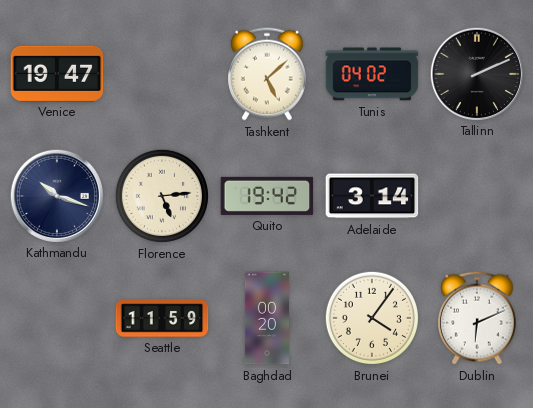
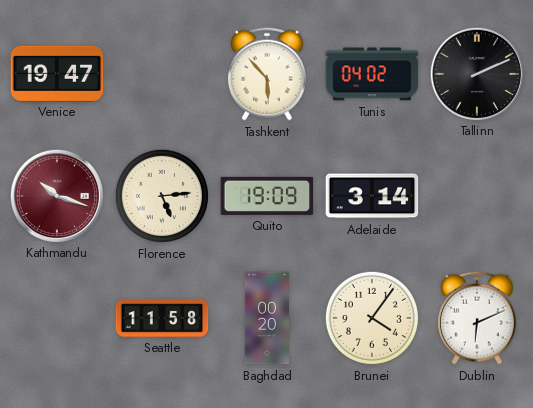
Tashkent: 5:08 -> 5:53
Kathmandu dial: navy -> burgundy
Quito: 19:42 -> 19:09
Seattle: 11:59 -> 11:58
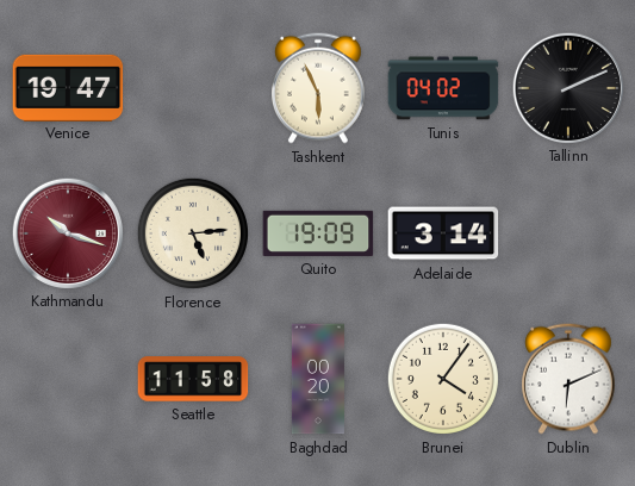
Tashkent: 5:53 -> 5:56
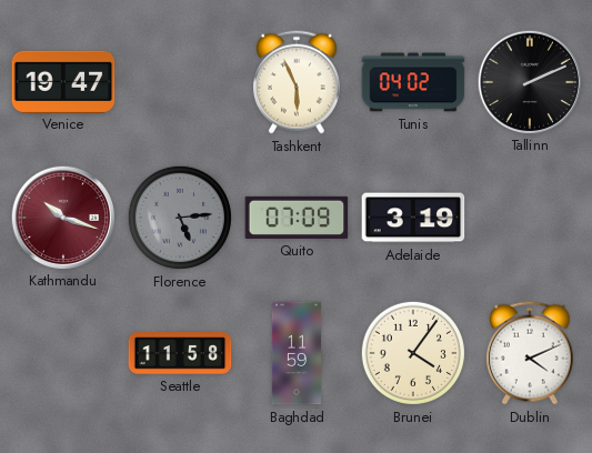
Florence dial: cream -> grey
Quito: 19:09 -> 07:09
Adelaide: 3:14 -> 3:19
Baghdad: 00:20 -> 11:59
Dublin: 6:11 -> 4:11
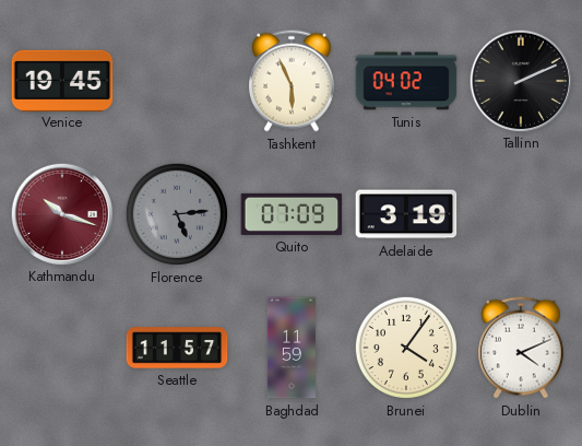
Venice: 19:47 -> 19:45
Seattle: 11:58 -> 11:57
